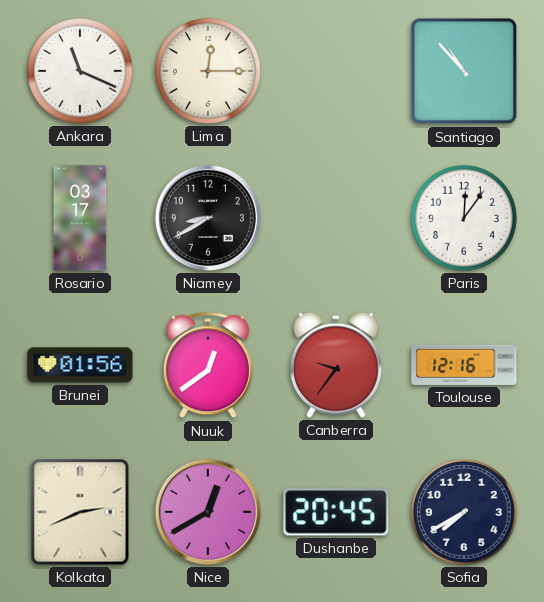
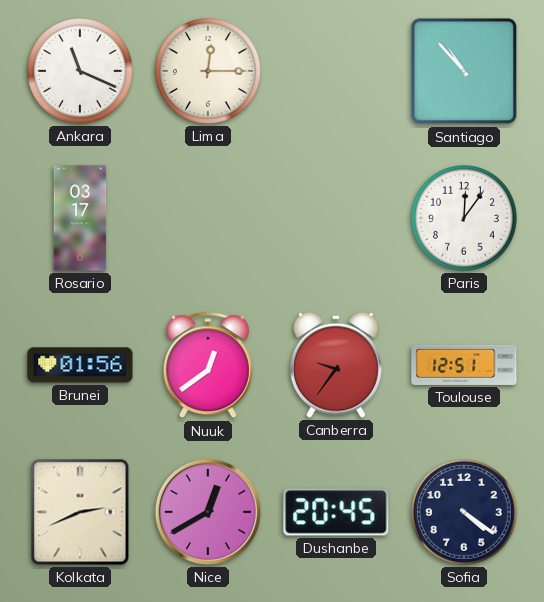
Niamey: 8:40 -> none
Toulouse: 12:16 -> 12:51
Sofia: 7:40 -> 4:21
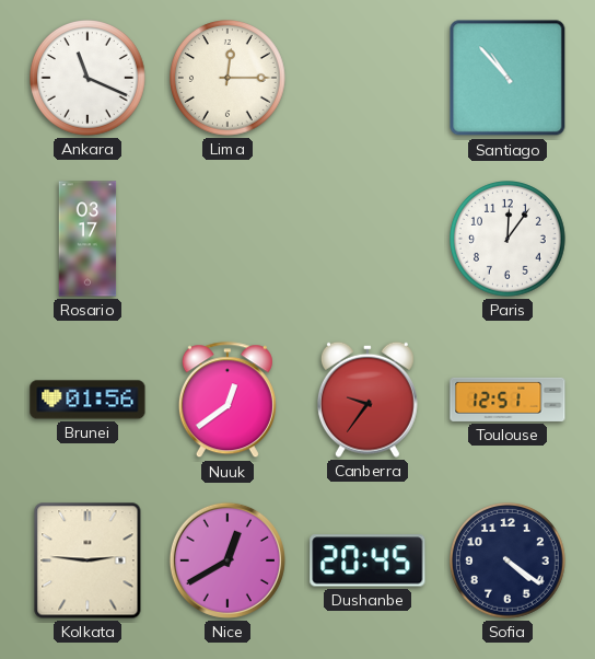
Kolkata: 2:41 -> 2:46
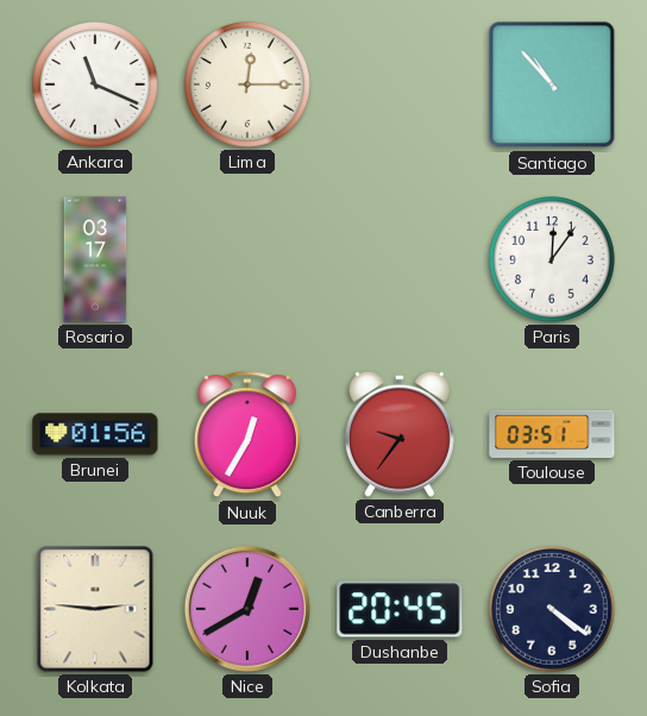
Nuuk: 12:39 -> 12:35
Toulouse: 12:51 -> 03:51
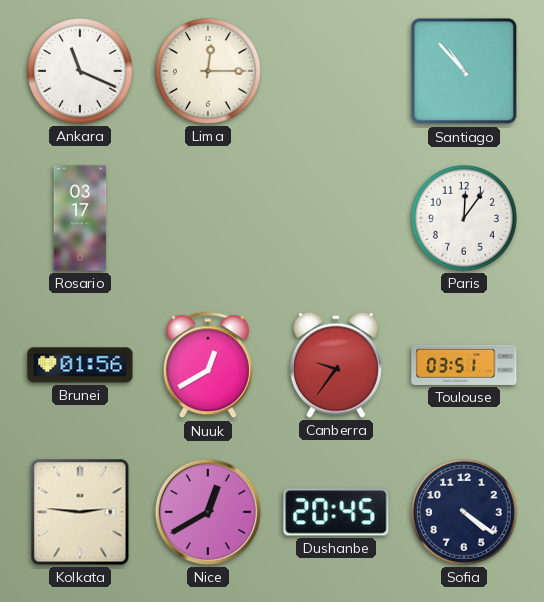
Nuuk: 12:35 -> 12:40
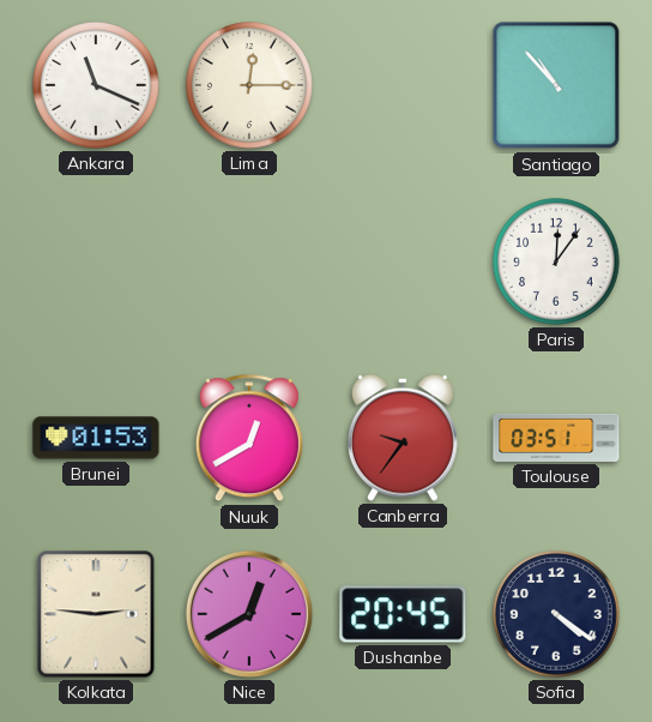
Rosario: 03:17 -> none
Brunei: 01:56 -> 01:53
